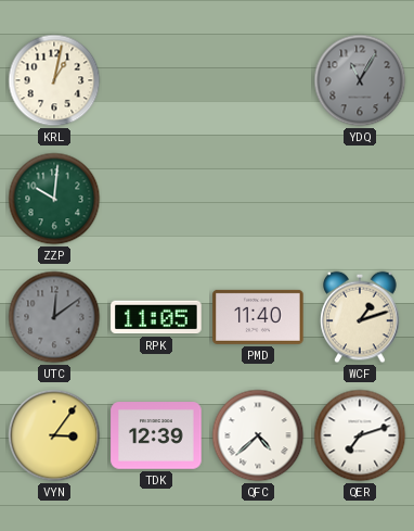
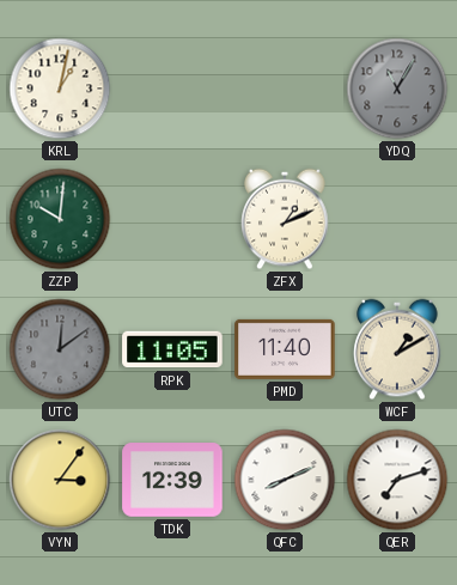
ZFX: none -> 1:11
WCF: 1:12 -> 1:10
QFC: 4:38 -> 8:11
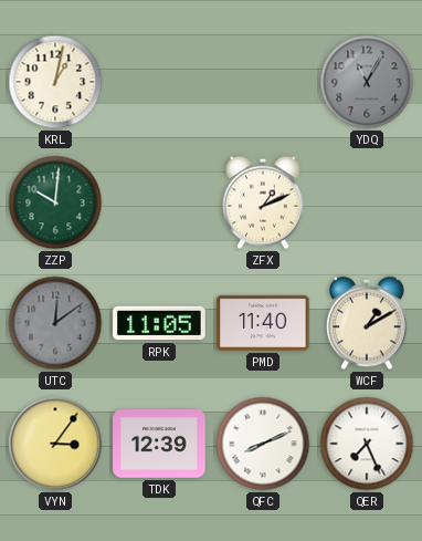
QER: 7:12 -> 7:26
